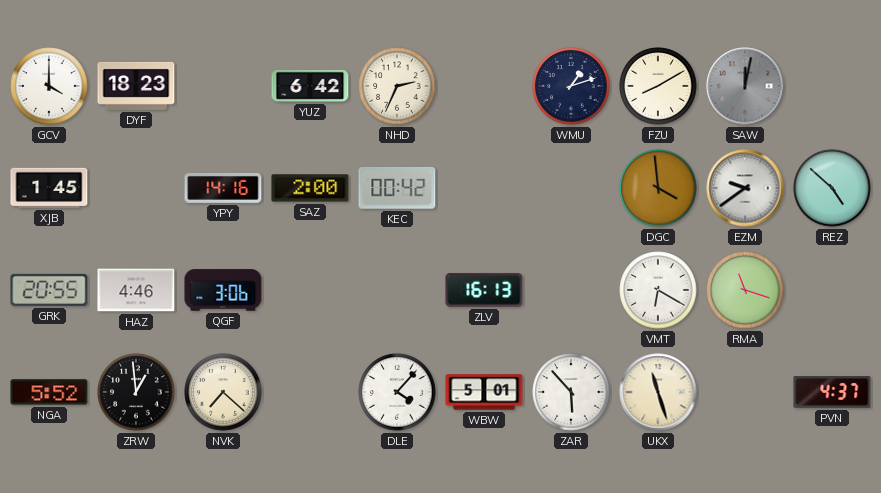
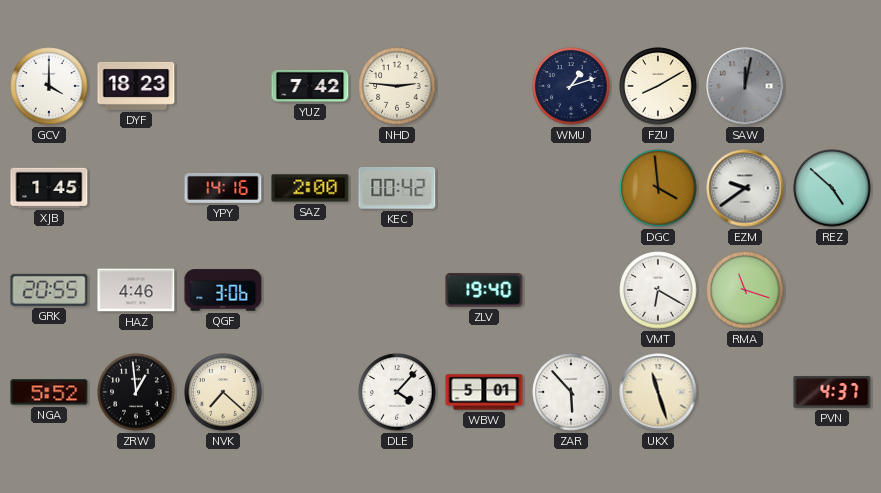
YUZ: 6:42 -> 7:42
NHD: 2:34 -> 2:46
ZLV: 16:13 -> 19:40
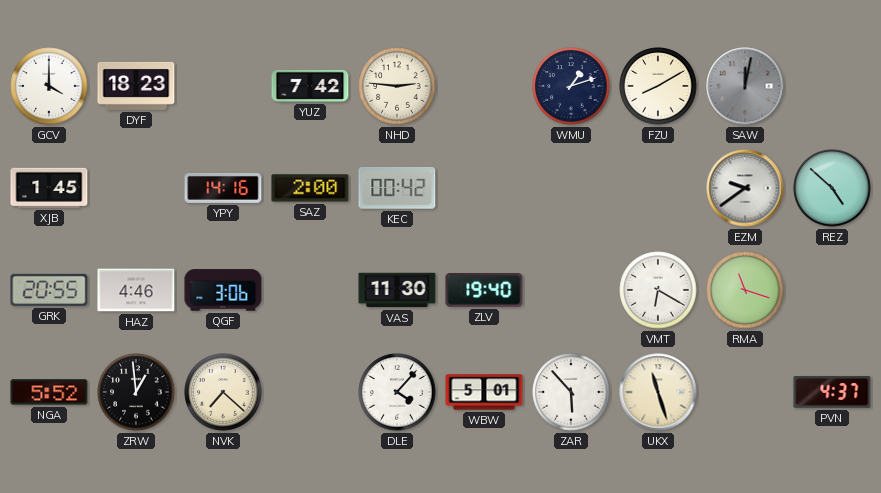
DGC: 3:59 -> none
VAS: none -> 11:30
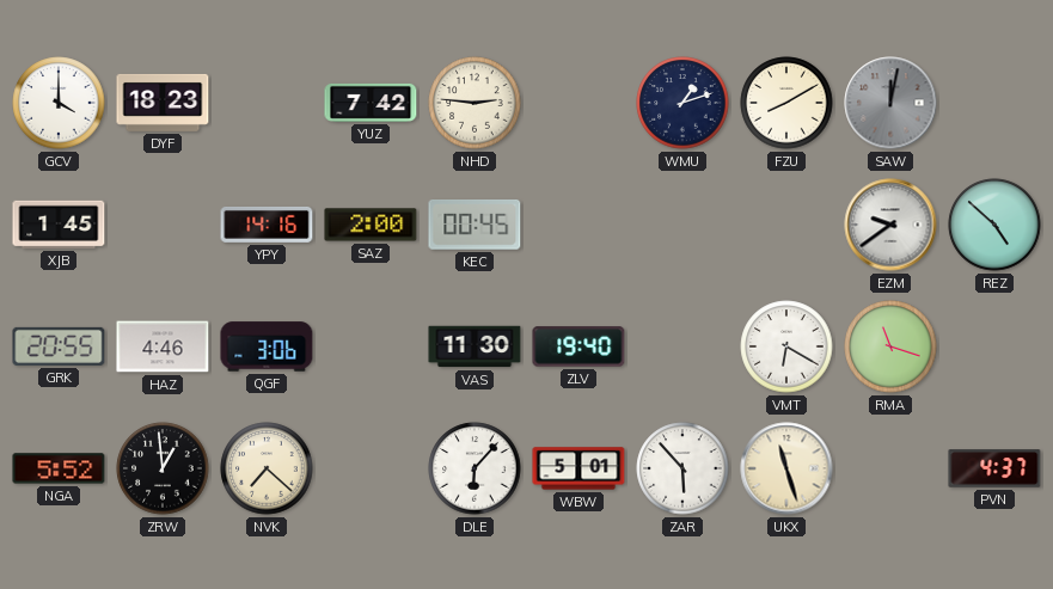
KEC: 00:42 -> 00:45
DLE: 4:07 -> 6:07
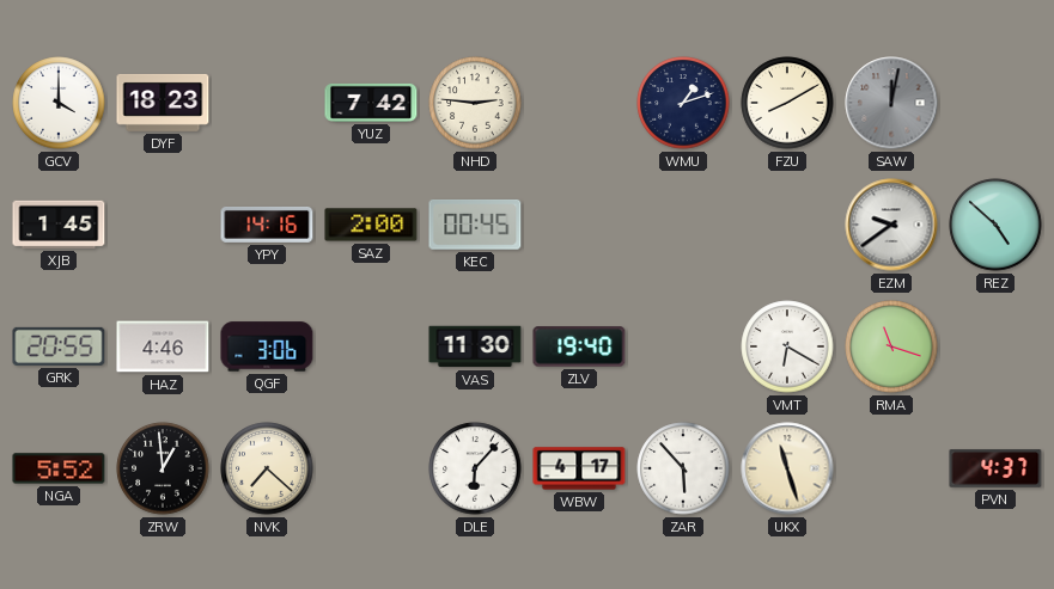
WBW: 5:01 -> 4:17
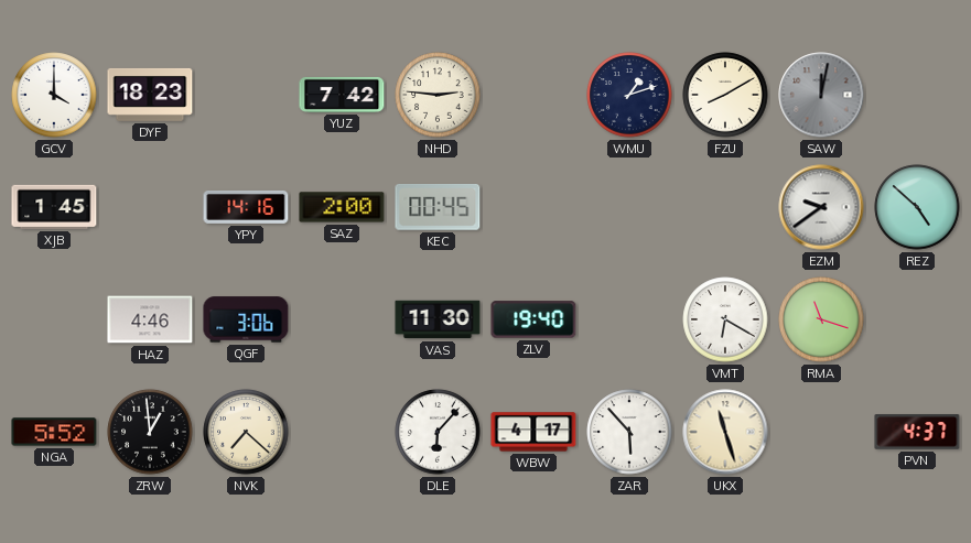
GRK: 20:55 -> none
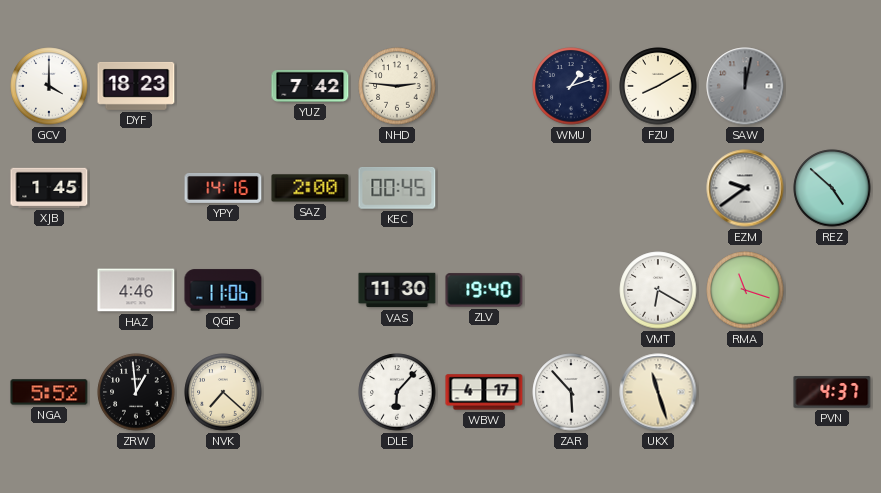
QGF: 3:06 -> 11:06
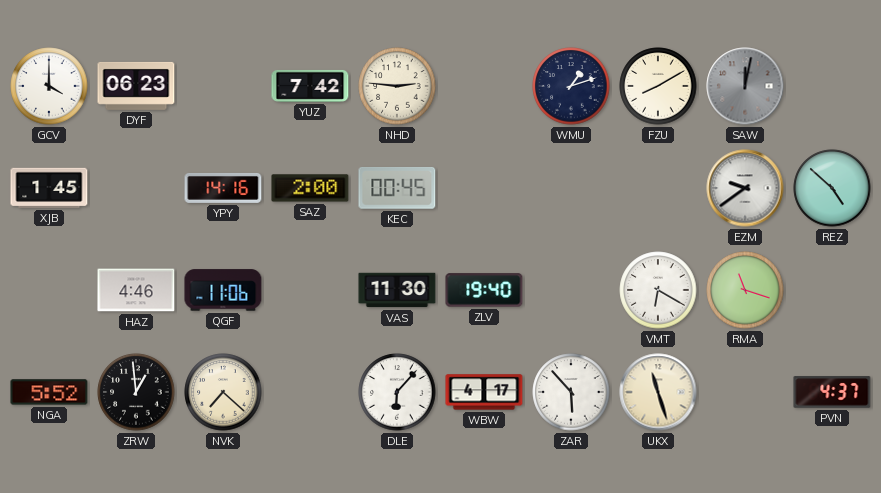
DYF: 18:23 -> 06:23
